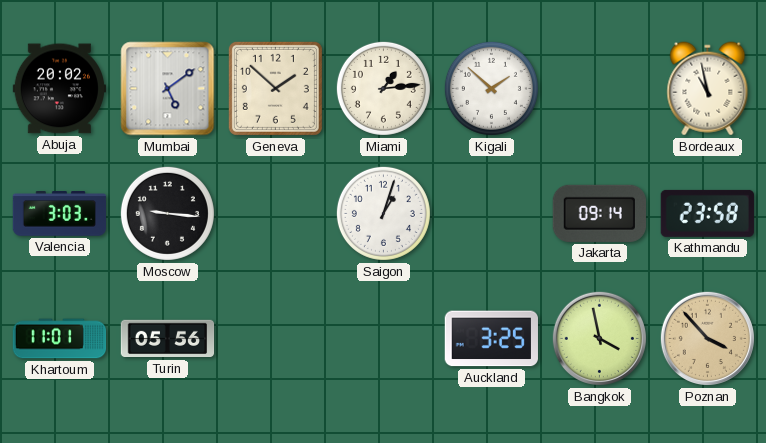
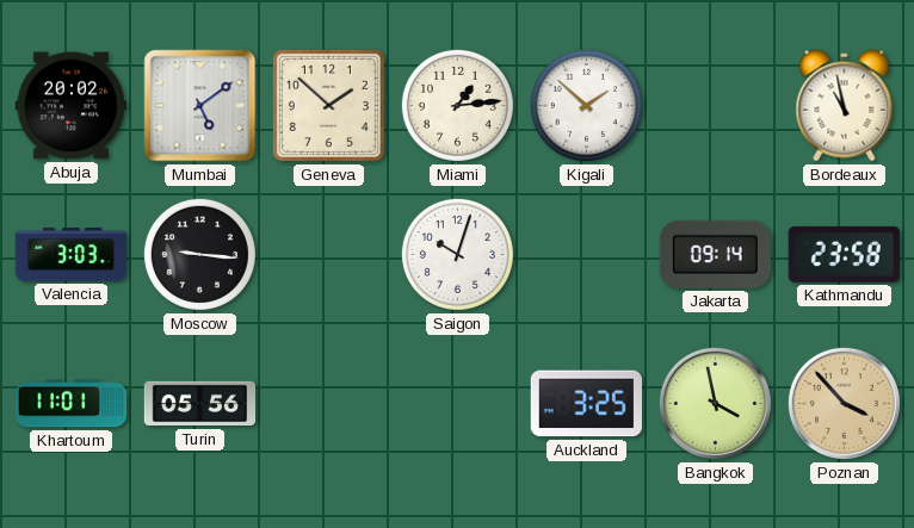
Saigon: 1:03 -> 10:03
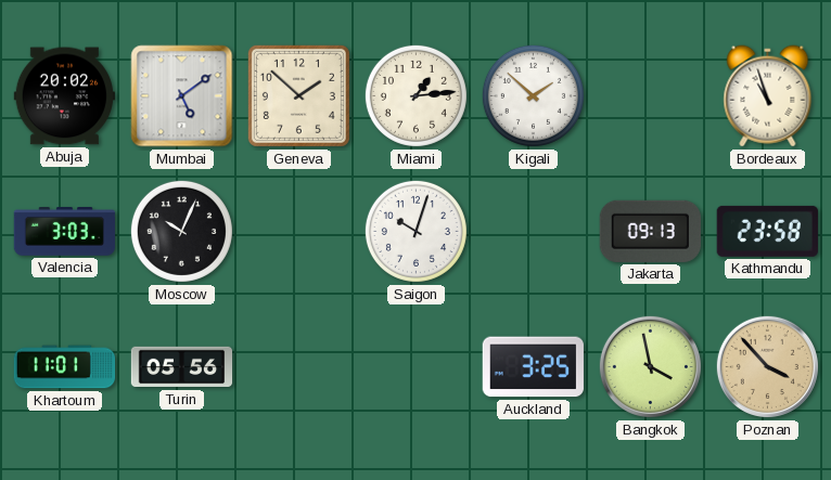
Bordeaux: 10:58 -> 10:57
Moscow: 9:16 -> 10:04
Jakarta: 09:14 -> 09:13
